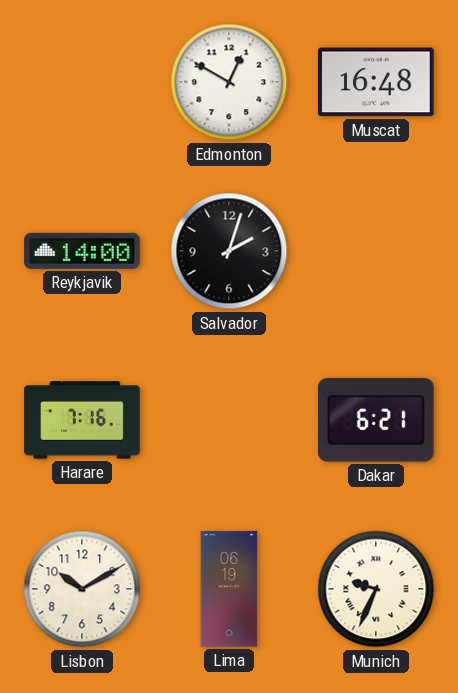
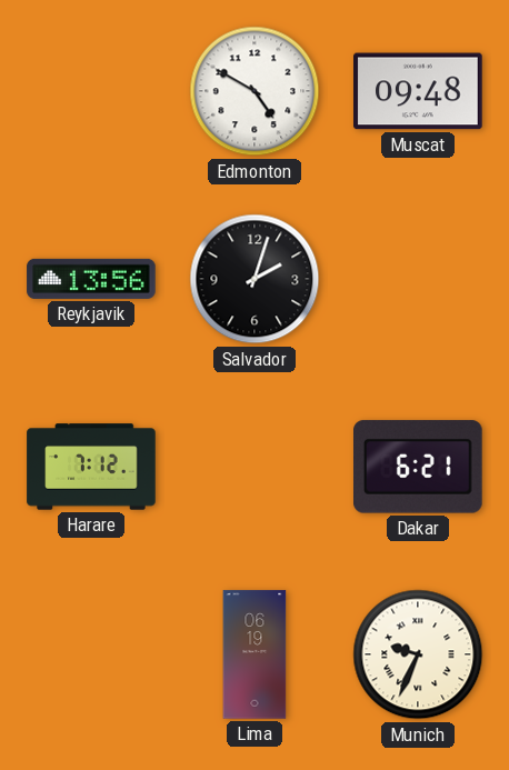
Edmonton: 12:50 -> 4:50
Muscat: 16:48 -> 09:48
Reykjavik: 14:00 -> 13:56
Harare: 7:16 -> 7:12
Lisbon: 10:10 -> none
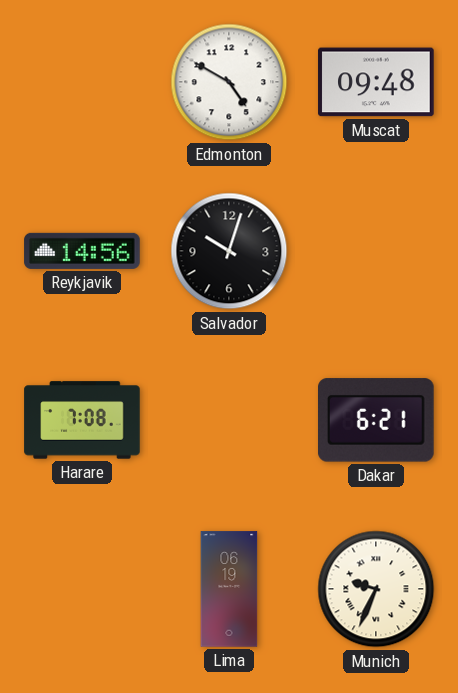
Reykjavik: 13:56 -> 14:56
Salvador: 2:03 -> 10:03
Harare: 7:12 -> 7:08
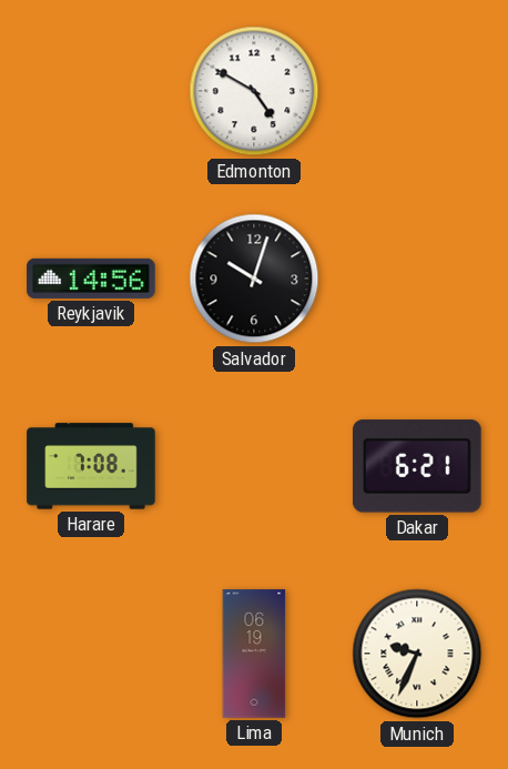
Muscat: 09:48 -> none
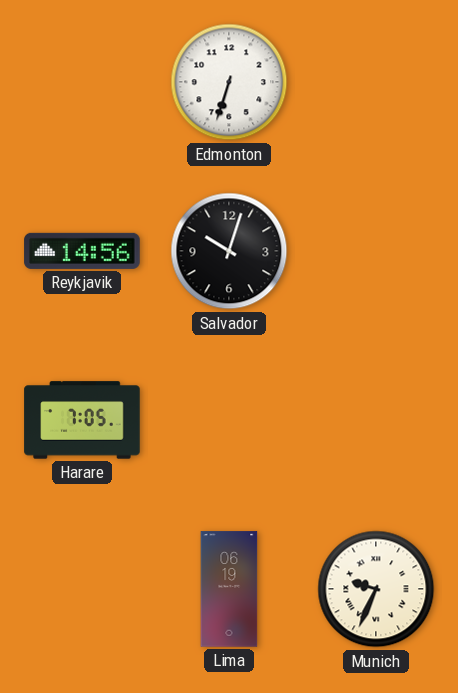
Edmonton: 4:50 -> 6:33
Harare: 7:08 -> 7:05
Dakar: 6:21 -> none
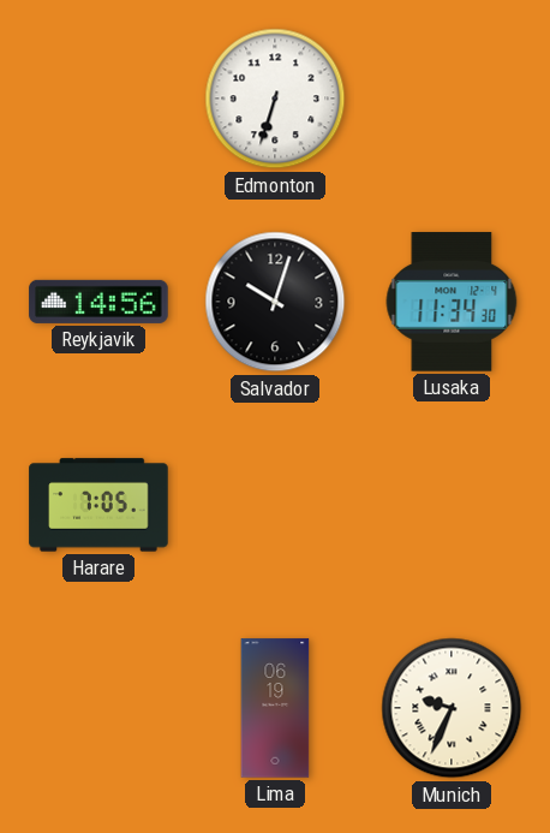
Lusaka: none -> 11:34
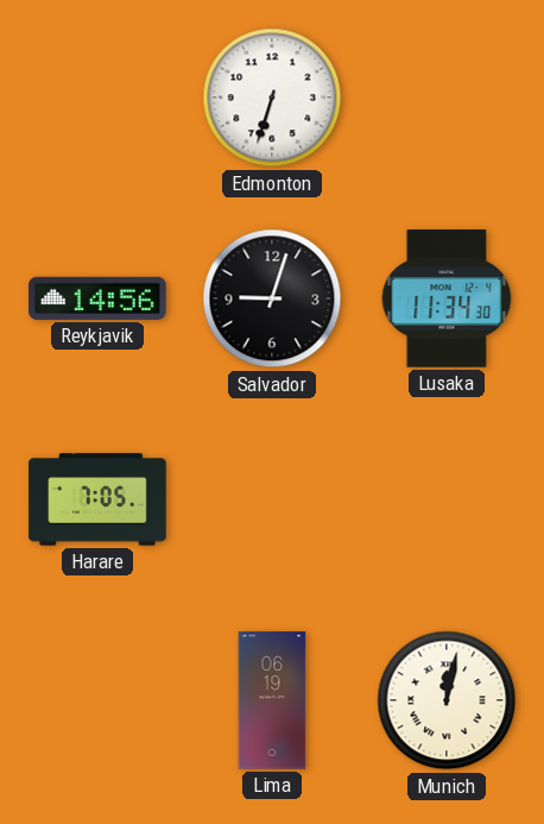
Salvador: 10:03 -> 9:03
Munich: 9:34 -> 12:02
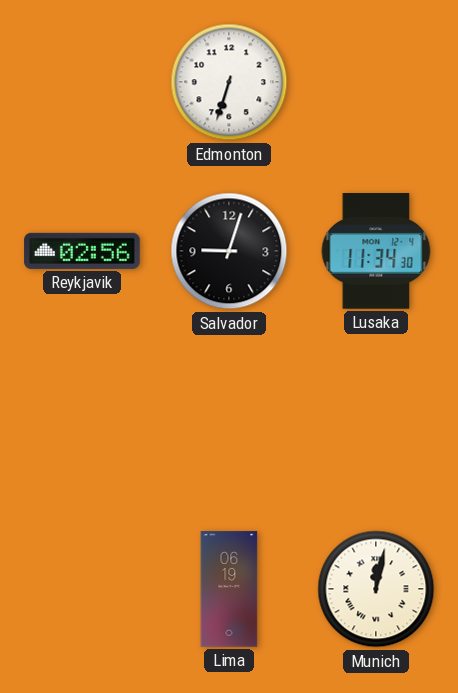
Reykjavik: 14:56 -> 02:56
Harare: 7:05 -> none
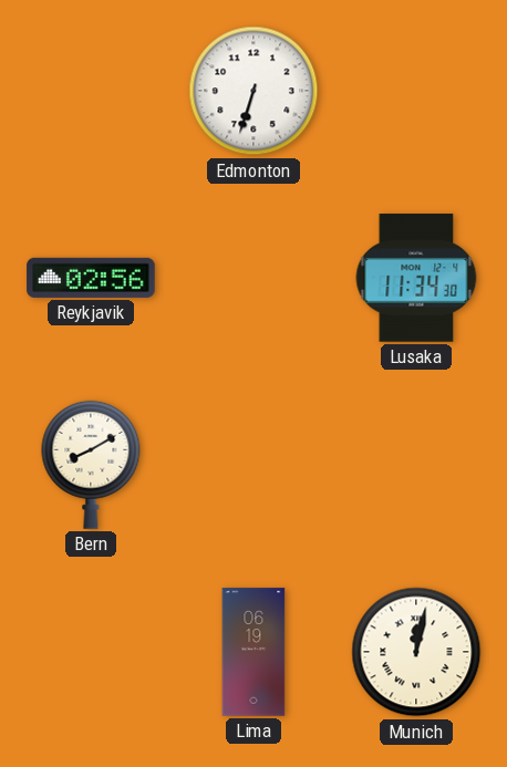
Salvador: 9:03 -> none
Bern: none -> 8:10
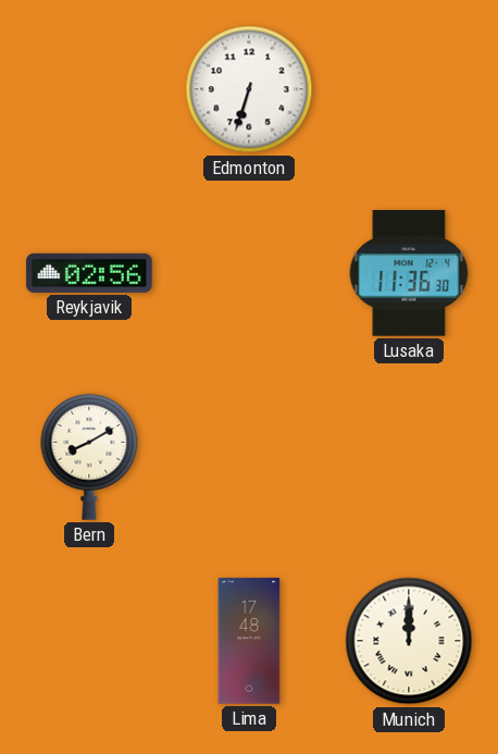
Lusaka: 11:34 -> 11:36
Lima: 06:19 -> 17:48
Munich: 12:02 -> 12:00
